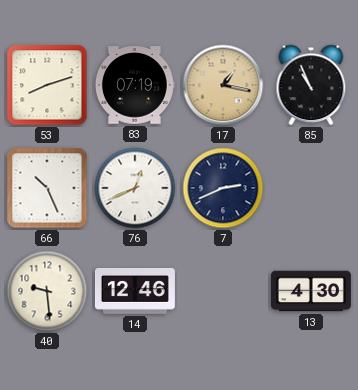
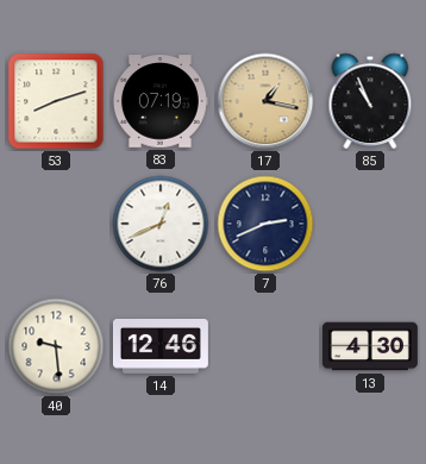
66: 10:26 -> none
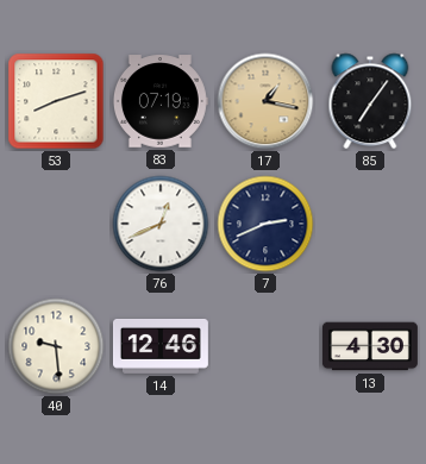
85: 10:56 -> 7:06
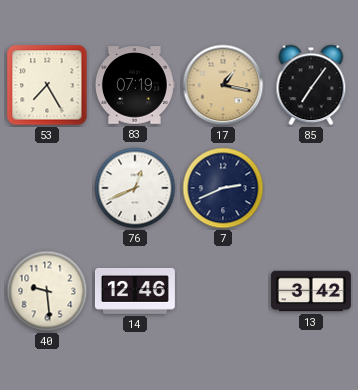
53: 8:12 -> 7:25
13: 4:30 -> 3:42
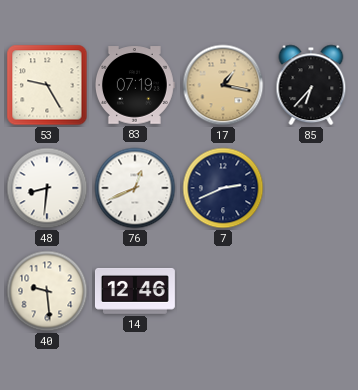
53: 7:25 -> 9:25
85: 7:06 -> 6:37
48: none -> 8:31
13: 3:42 -> none
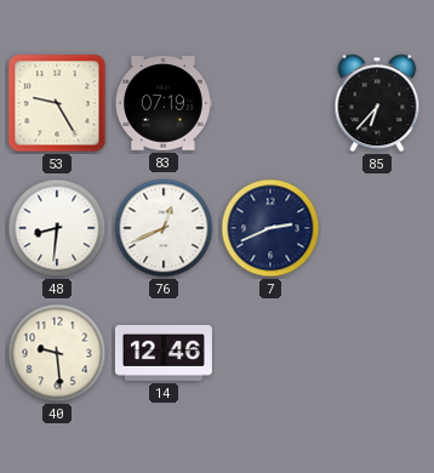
17: 1:17 -> none
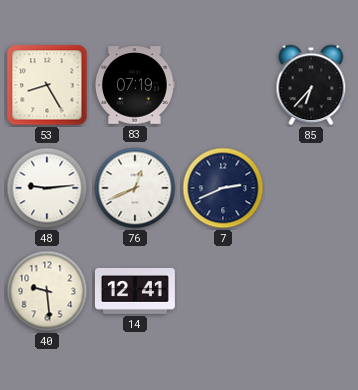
53: 9:25 -> 8:25
48: 8:31 -> 9:14
14: 12:46 -> 12:41
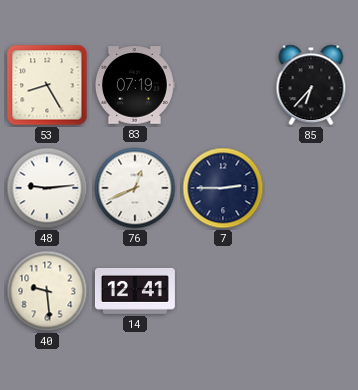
7: 2:41 -> 2:45
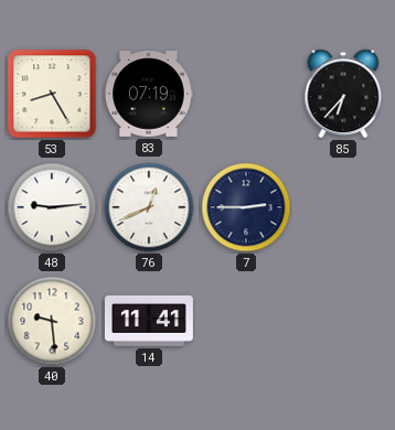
14: 12:41 -> 11:41
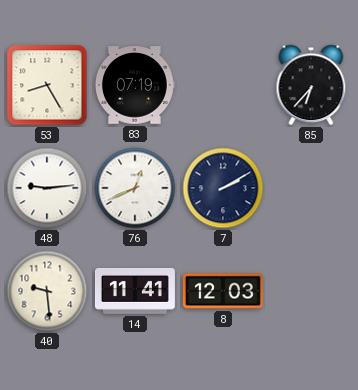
7: 2:45 -> 2:10
8: none -> 12:03
